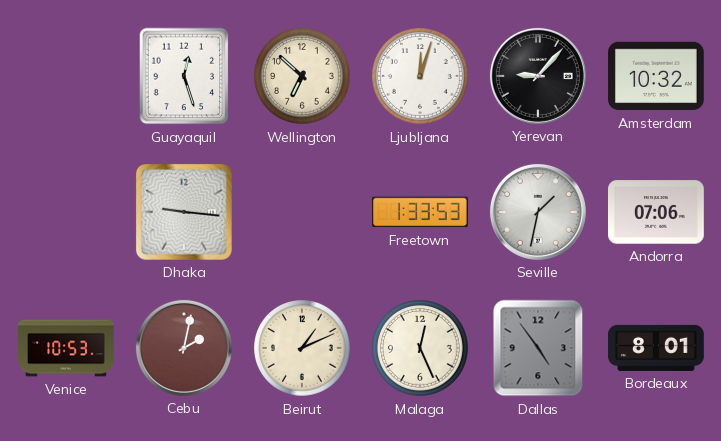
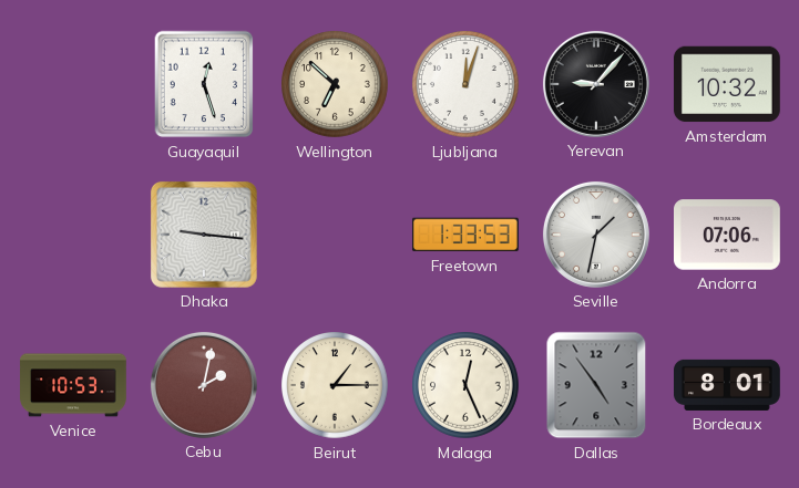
Beirut: 1:11 -> 1:15
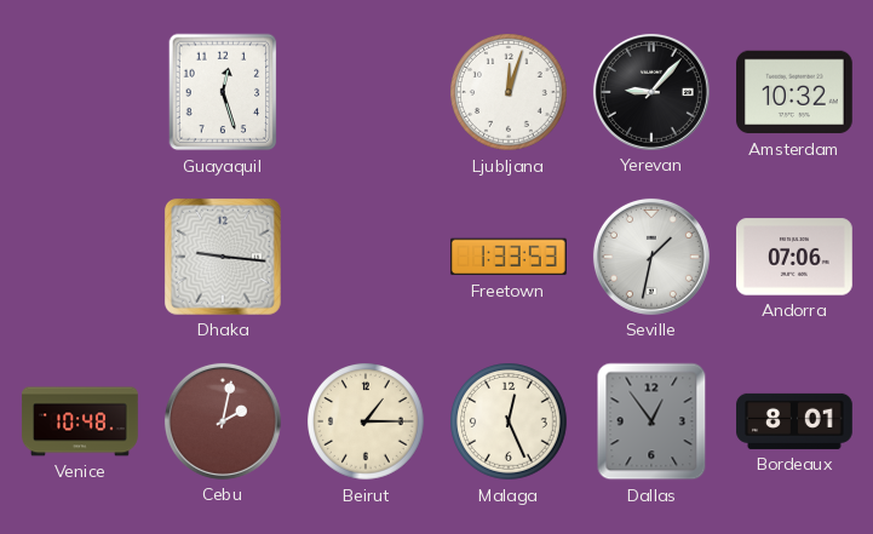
Wellington: 6:52 -> none
Venice: 10:53 -> 10:48
Dallas: 4:54 -> 12:54
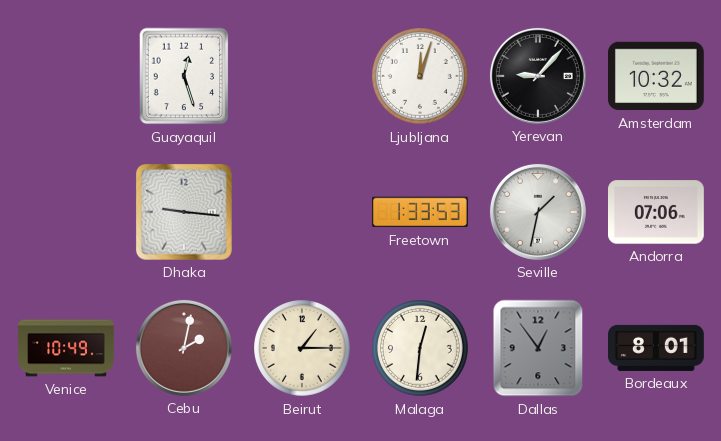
Venice: 10:48 -> 10:49
Malaga: 12:26 -> 12:31
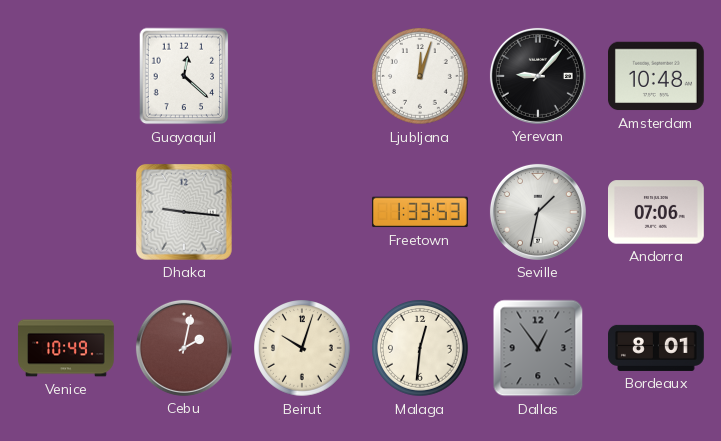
Guayaquil: 12:27 -> 12:22
Amsterdam: 10:32 -> 10:48
Beirut: 1:15 -> 10:03
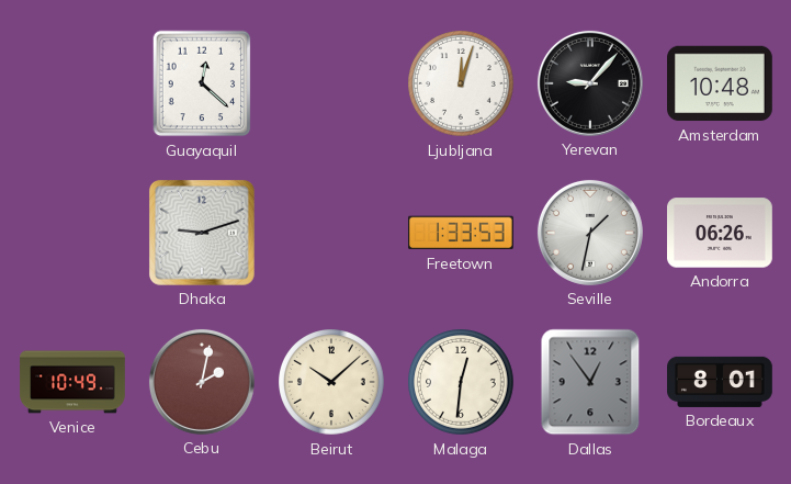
Dhaka: 9:16 -> 9:12
Andorra: 07:06 -> 06:26
Beirut: 10:03 -> 10:08
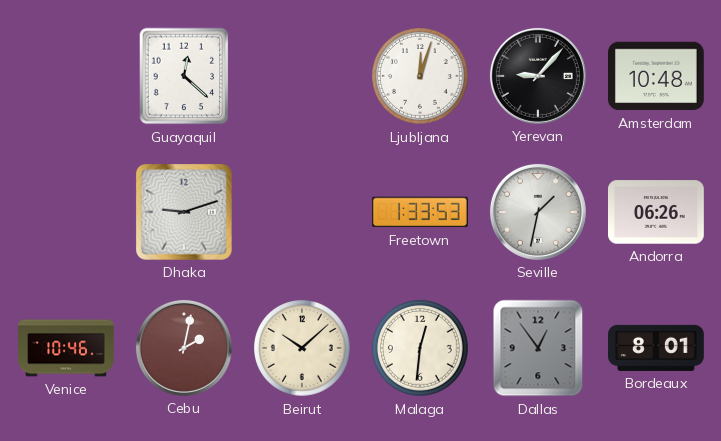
Venice: 10:49 -> 10:46
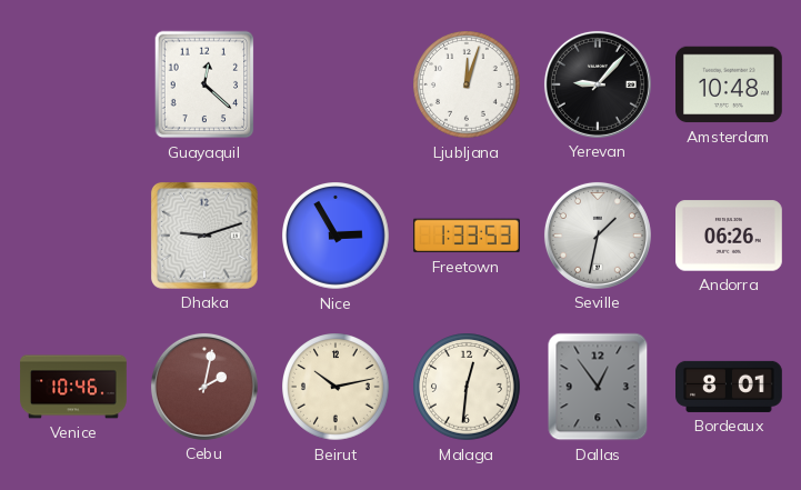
Nice: none -> 2:55
Beirut: 10:08 -> 10:13
